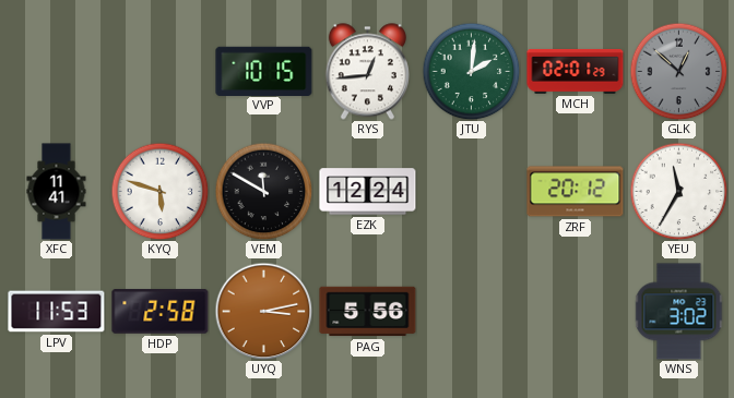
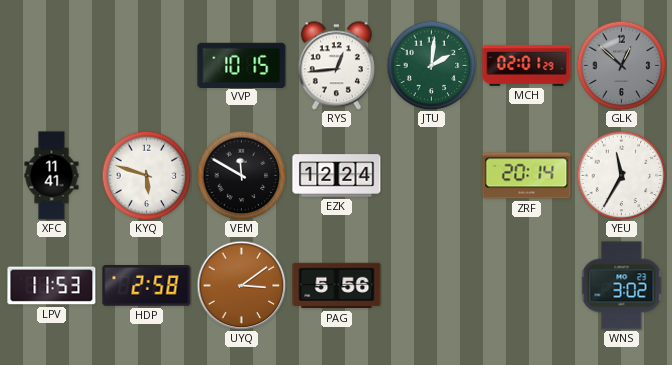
ZRF: 20:12 -> 20:14
UYQ: 3:13 -> 3:09
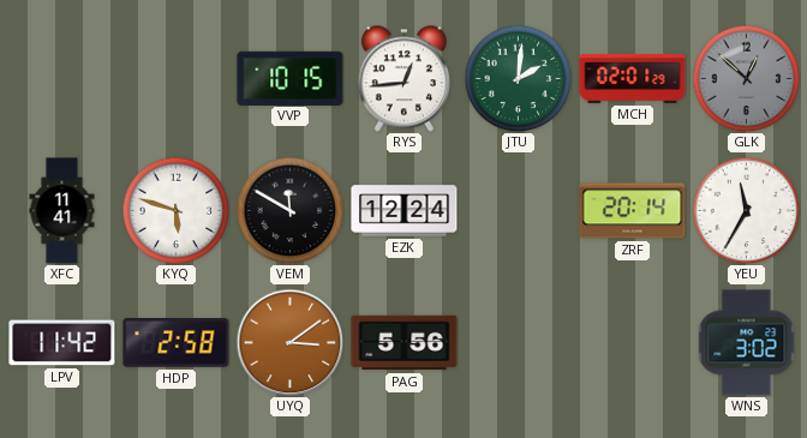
LPV: 11:53 -> 11:42
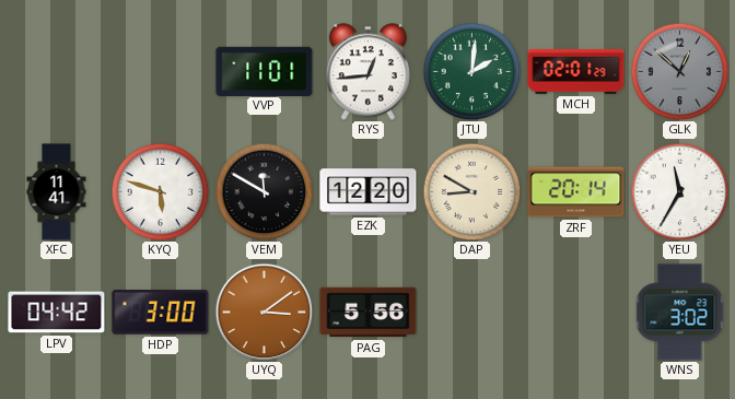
VVP: 10:15 -> 11:01
EZK: 12:24 -> 12:20
DAP: none -> 8:50
LPV: 11:42 -> 04:42
HDP: 2:58 -> 3:00
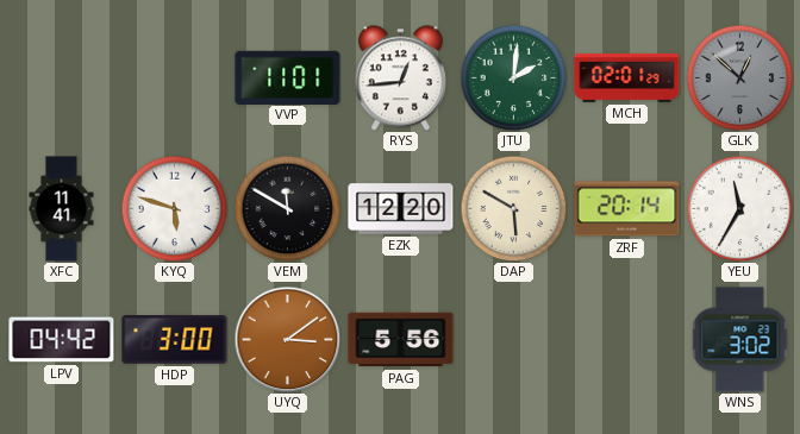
DAP: 8:50 -> 5:50
